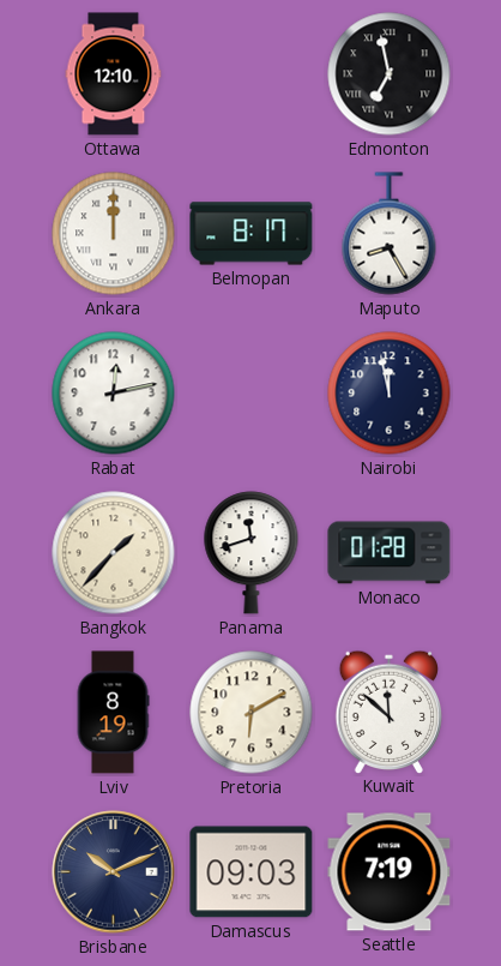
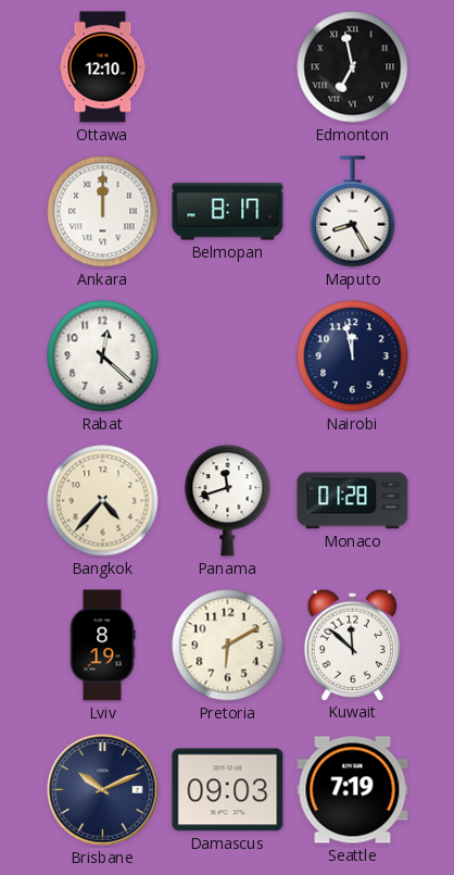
Rabat: 12:13 -> 12:22
Bangkok: 1:37 -> 4:37
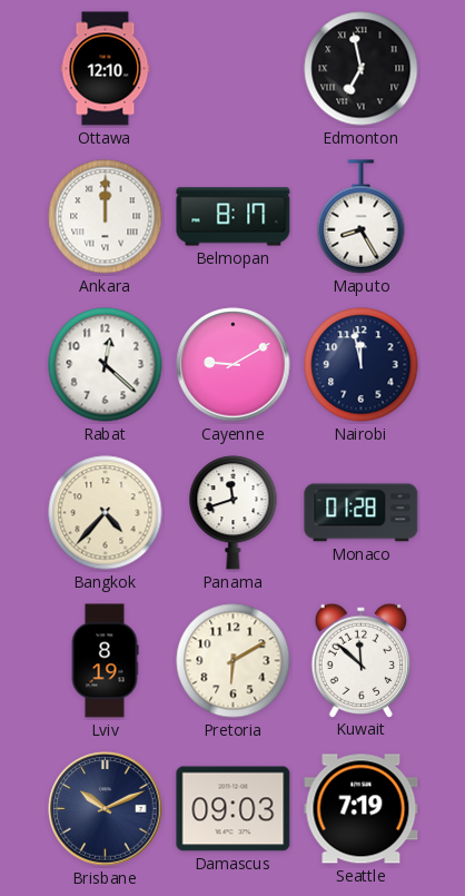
Cayenne: none -> 9:10
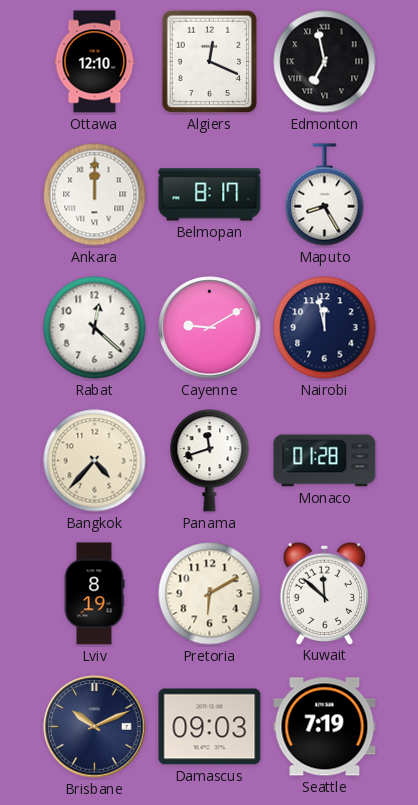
Algiers: none -> 12:19
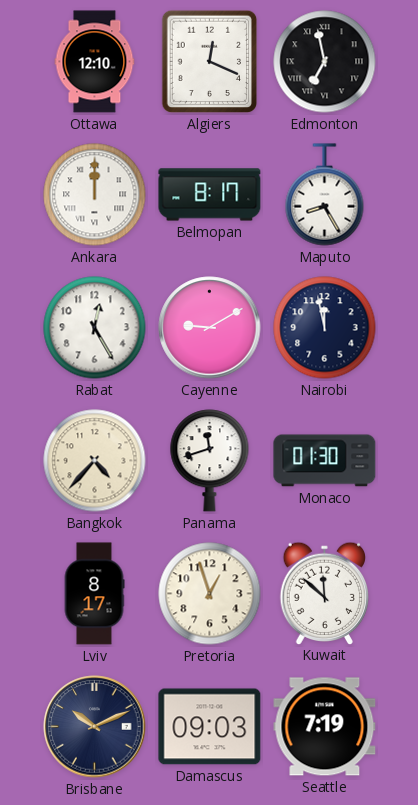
Rabat: 12:22 -> 12:25
Monaco: 01:28 -> 01:30
Lviv: 8:19 -> 8:17
Pretoria: 6:10 -> 12:57
